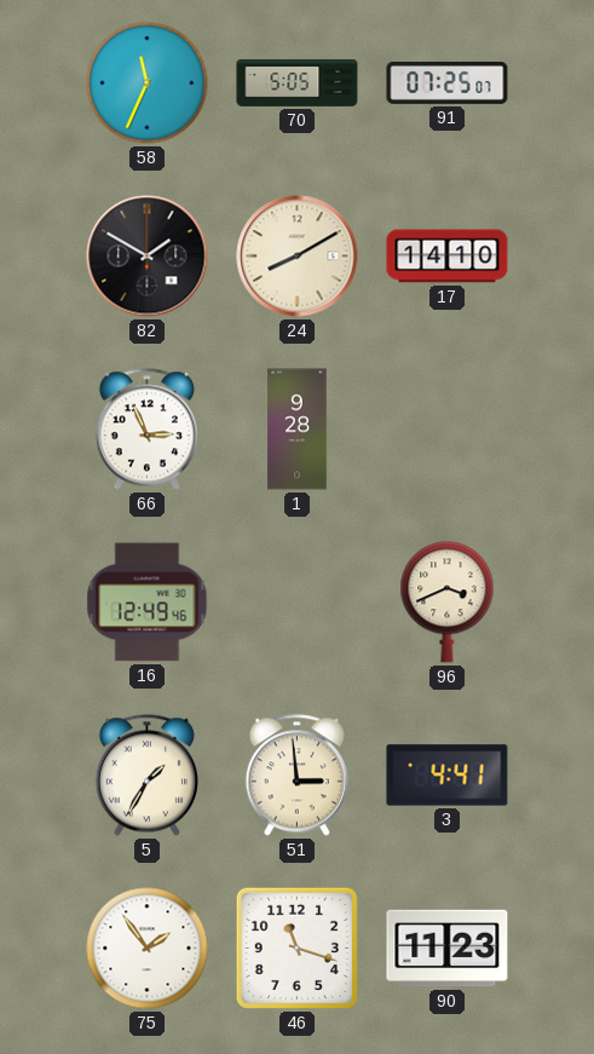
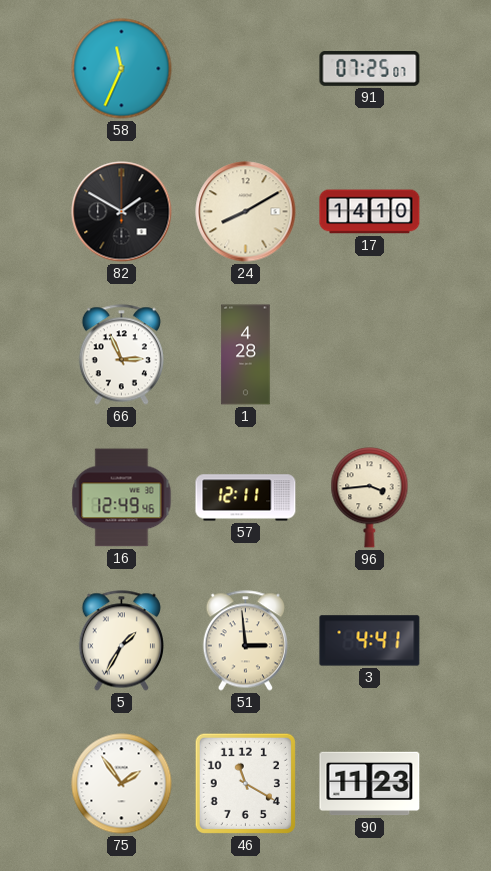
70: 5:05 -> none
1: 9:28 -> 4:28
57: none -> 12:11
96: 3:41 -> 3:44
46: 11:18 -> 11:20
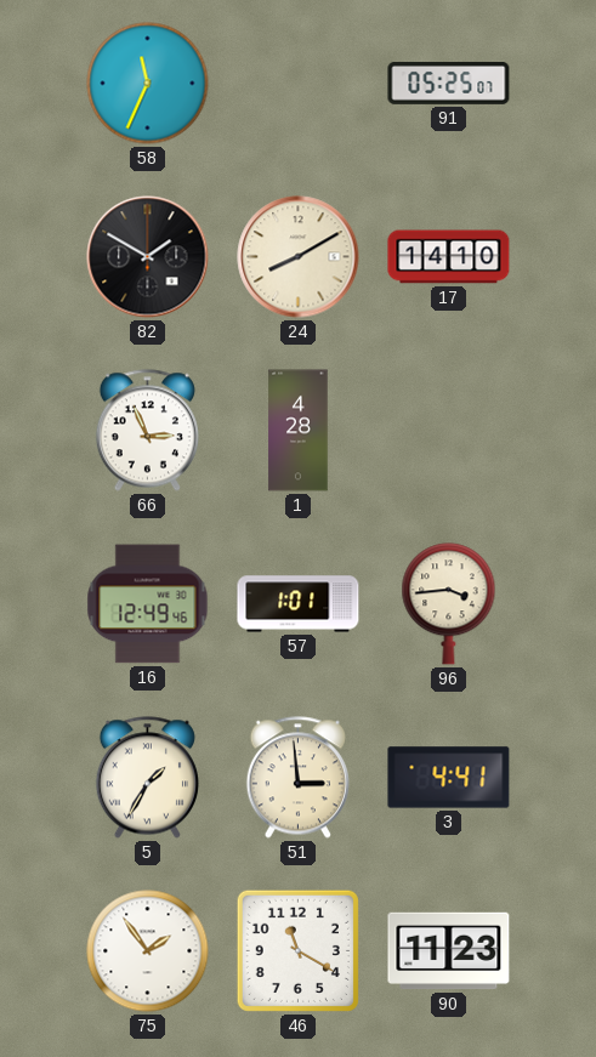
91: 07:25 -> 05:25
57: 12:11 -> 1:01
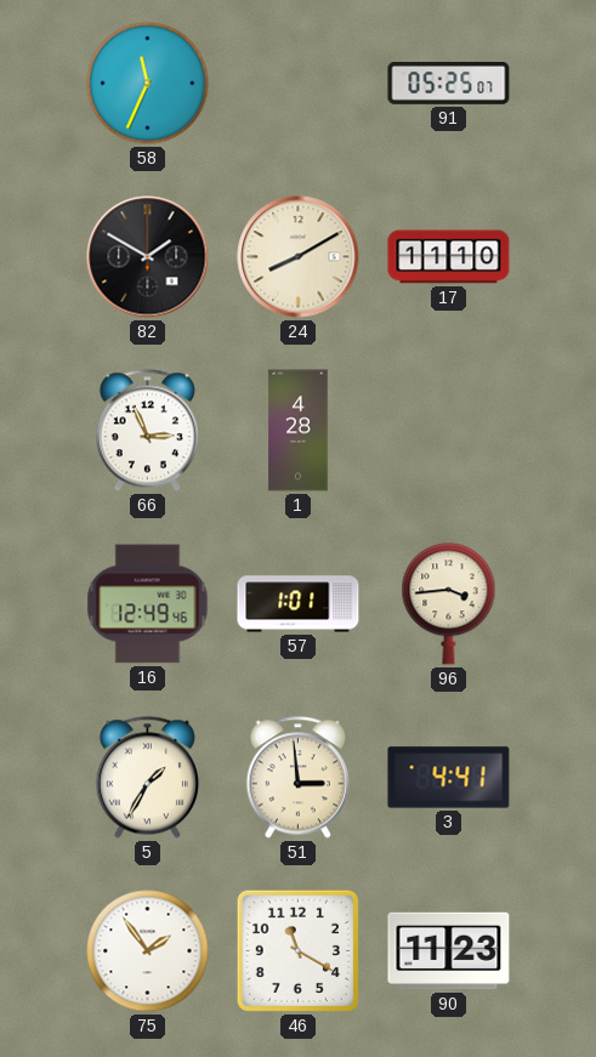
17: 14:10 -> 11:10
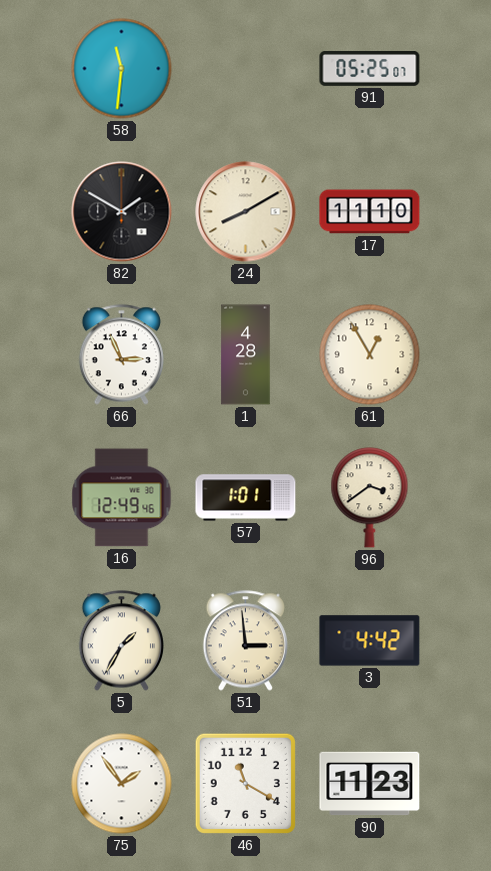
58: 11:34 -> 11:31
61: none -> 12:55
96: 3:44 -> 3:39
3: 4:41 -> 4:42
